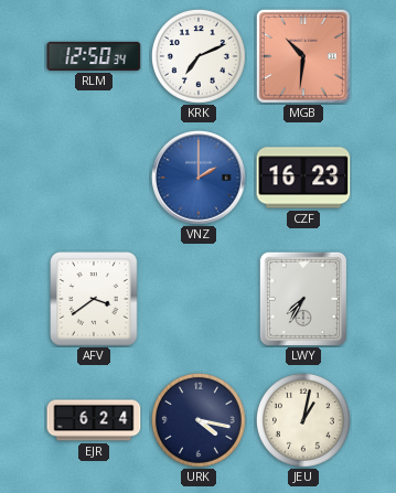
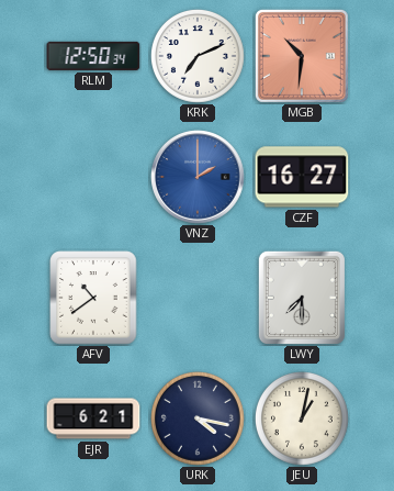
CZF: 16:23 -> 16:27
AFV: 3:39 -> 10:39
LWY: 7:35 -> 7:30
EJR: 6:24 -> 6:21
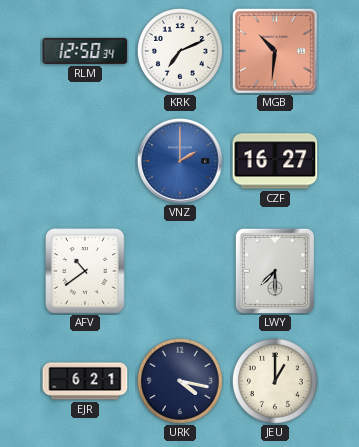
JEU: 1:02 -> 1:00
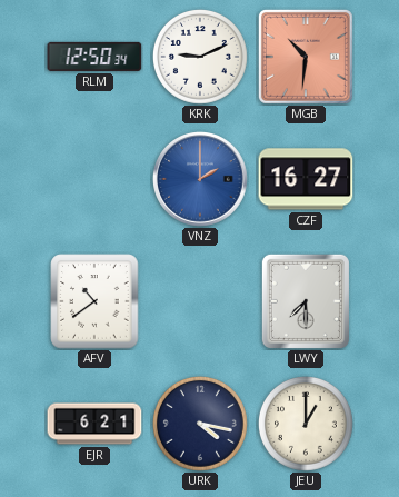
KRK: 7:11 -> 9:11
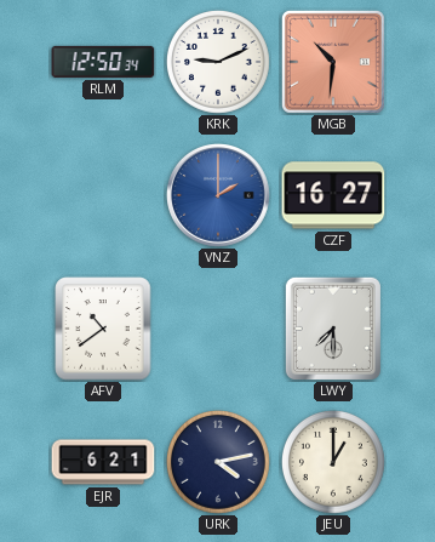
URK: 4:17 -> 4:13
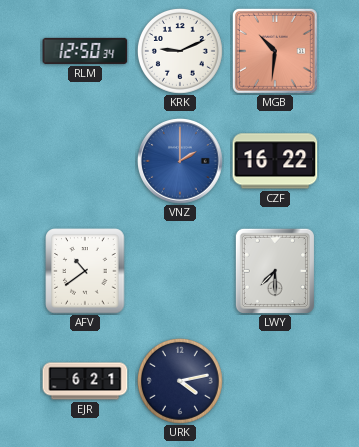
CZF: 16:27 -> 16:22
JEU: 1:00 -> none
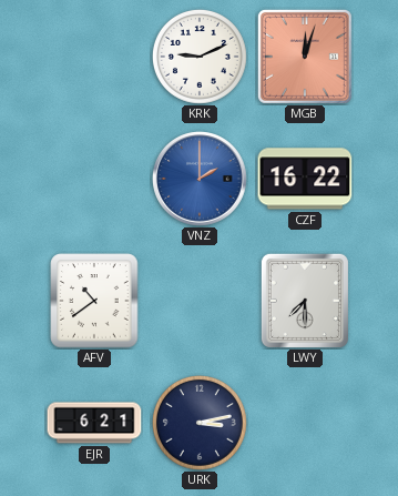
RLM: 12:50 -> none
MGB: 10:31 -> 12:03
URK: 4:13 -> 3:13
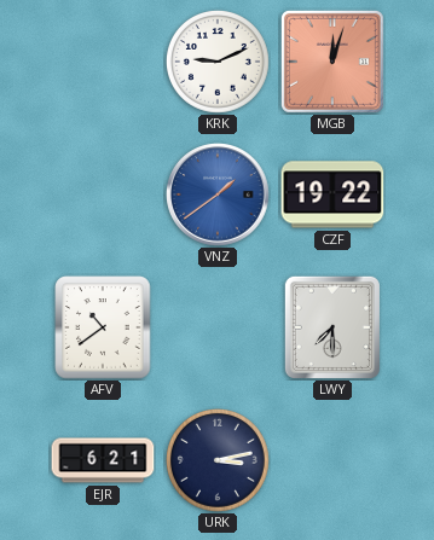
VNZ: 2:00 -> 1:39
CZF: 16:22 -> 19:22
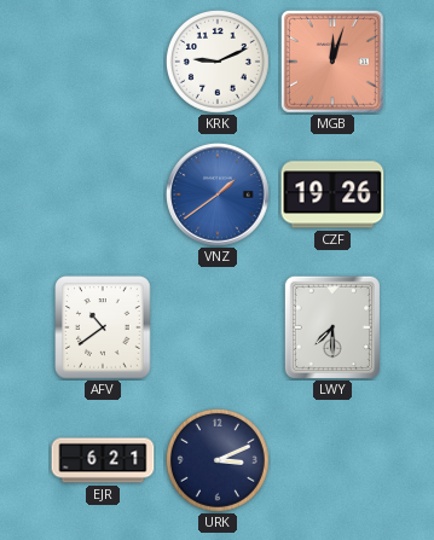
CZF: 19:22 -> 19:26
URK: 3:13 -> 3:11
